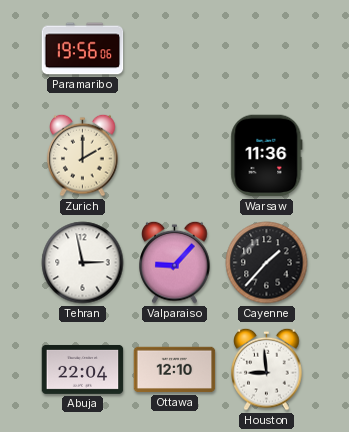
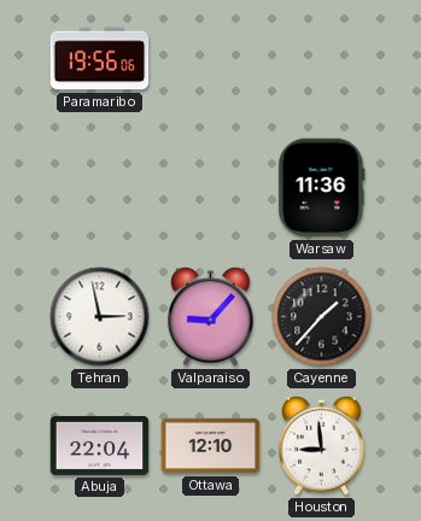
Zurich: 2:00 -> none
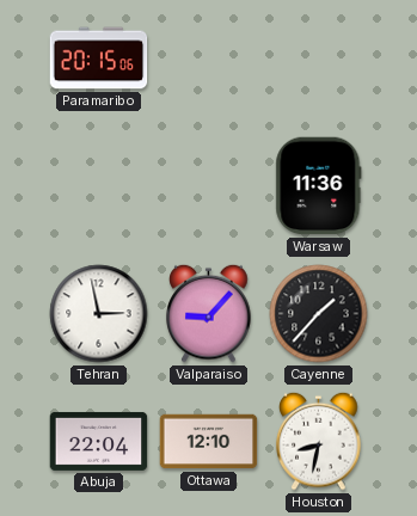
Paramaribo: 19:56 -> 20:15
Houston: 8:59 -> 8:32
